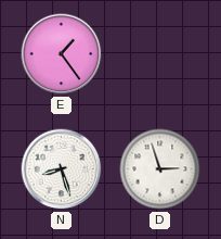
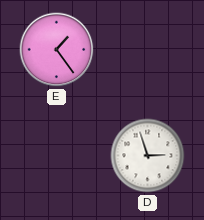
N: 8:27 -> none
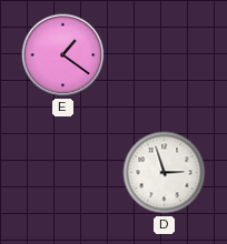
E: 1:24 -> 1:21
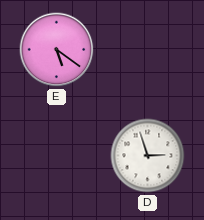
E: 1:21 -> 5:21
